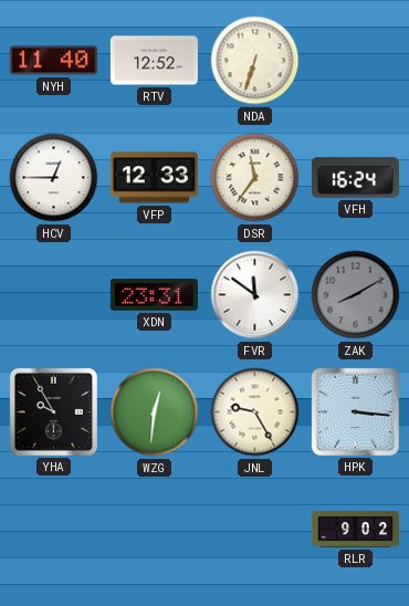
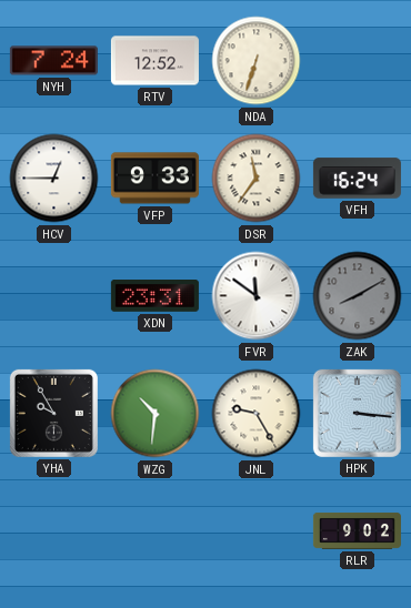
NYH: 11:40 -> 7:24
VFP: 12:33 -> 9:33
WZG: 12:31 -> 10:31
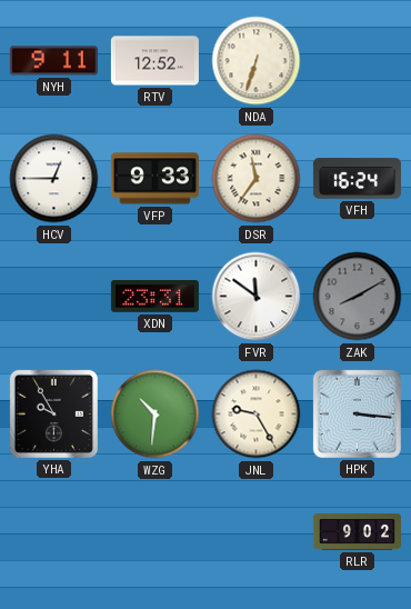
NYH: 7:24 -> 9:11
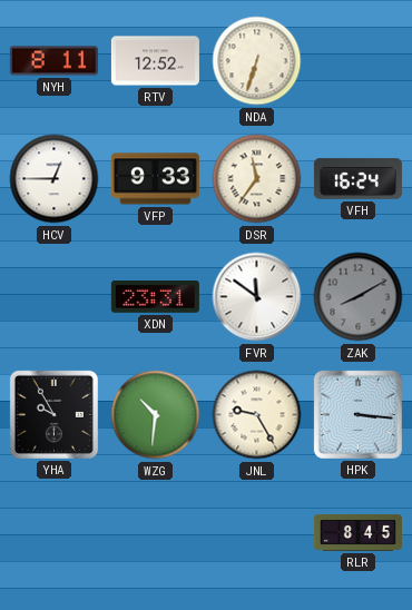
NYH: 9:11 -> 8:11
RLR: 9:02 -> 8:45
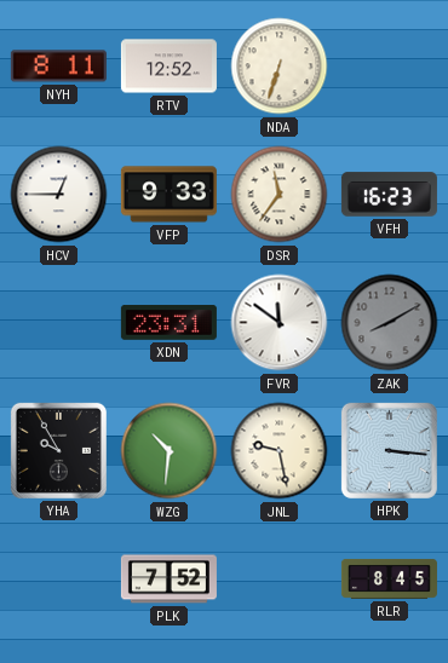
VFH: 16:24 -> 16:23
JNL: 9:25 -> 9:28
PLK: none -> 7:52
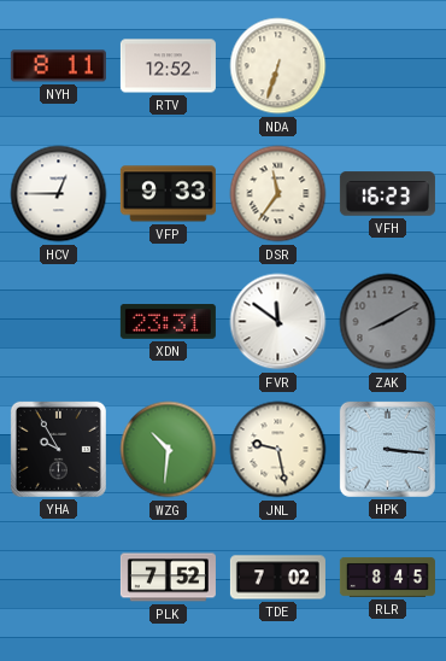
TDE: none -> 7:02
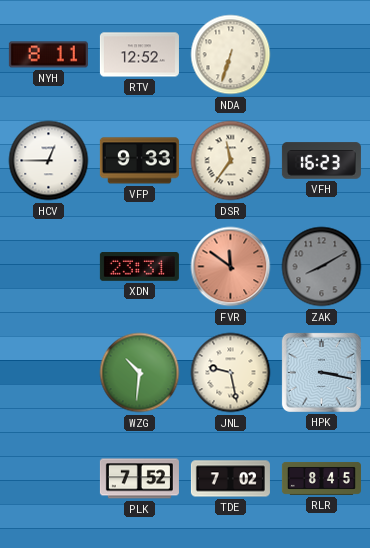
FVR dial: white -> salmon
YHA: 9:55 -> none
HPK: 3:16 -> 3:17
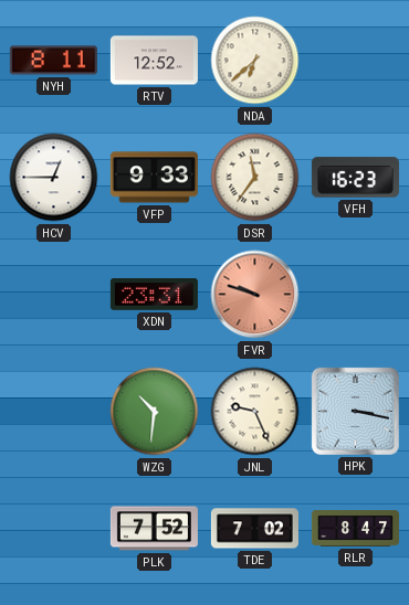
NDA: 6:33 -> 6:38
FVR: 11:51 -> 9:48
ZAK: 8:10 -> none
JNL: 9:28 -> 9:26
RLR: 8:45 -> 8:47
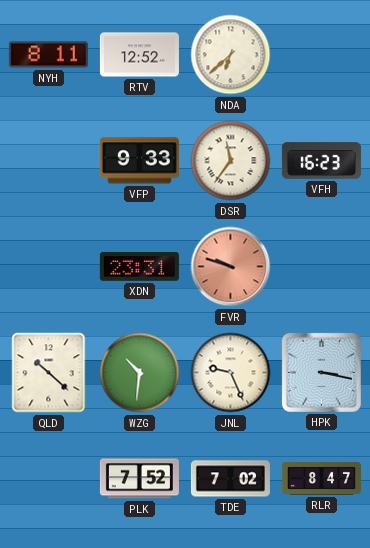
HCV: 12:45 -> none
QLD: none -> 10:22
